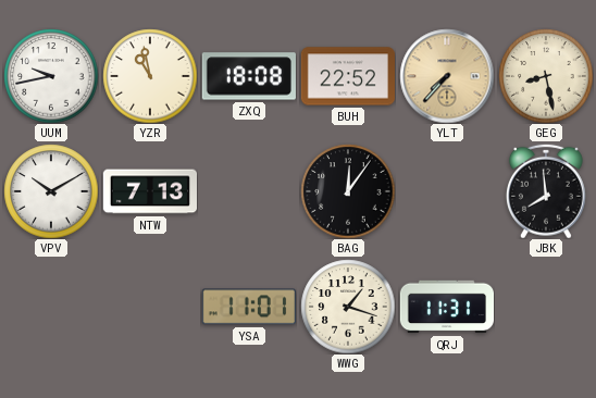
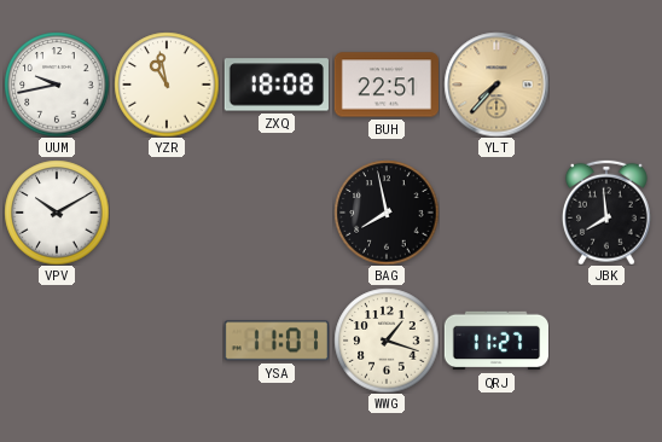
BUH: 22:52 -> 22:51
GEG: 8:28 -> none
NTW: 7:13 -> none
BAG: 12:06 -> 7:58
QRJ: 11:31 -> 11:27
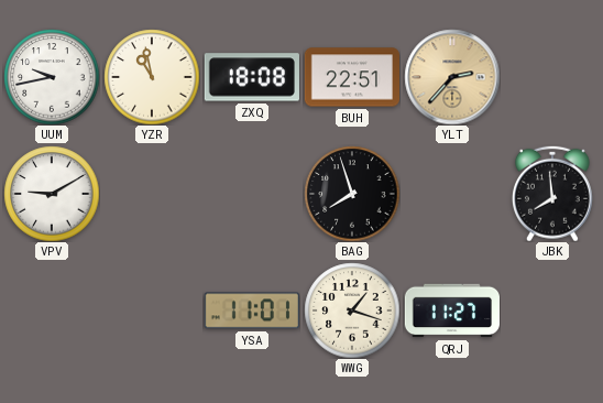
YLT: 7:37 -> 2:37
VPV: 10:10 -> 9:10
BAG: 7:58 -> 7:57
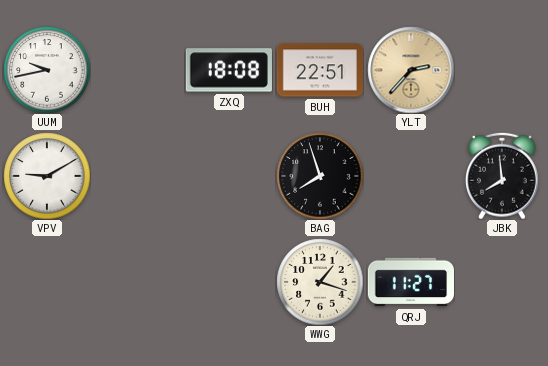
YZR: 10:58 -> none
YSA: 11:01 -> none
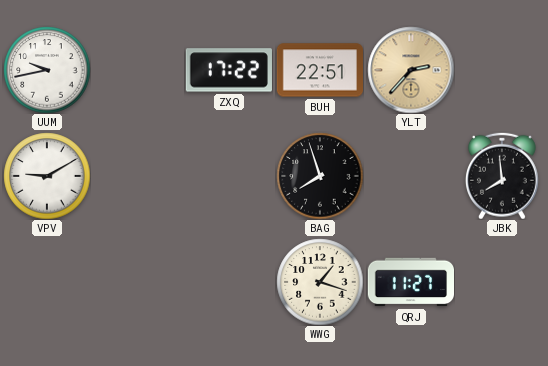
ZXQ: 18:08 -> 17:22
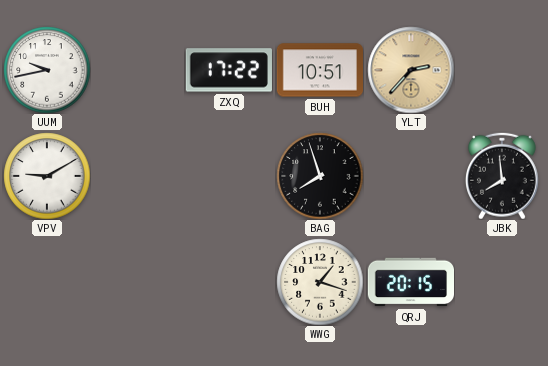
BUH: 22:51 -> 10:51
QRJ: 11:27 -> 20:15
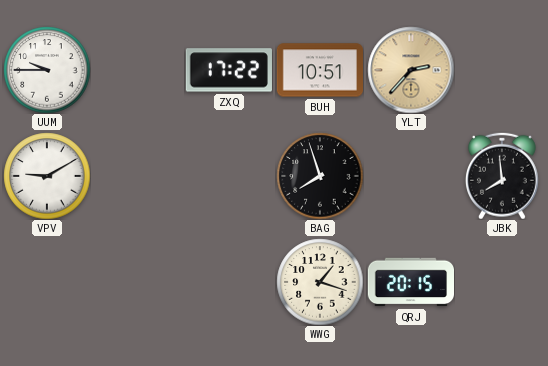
UUM: 9:43 -> 9:45
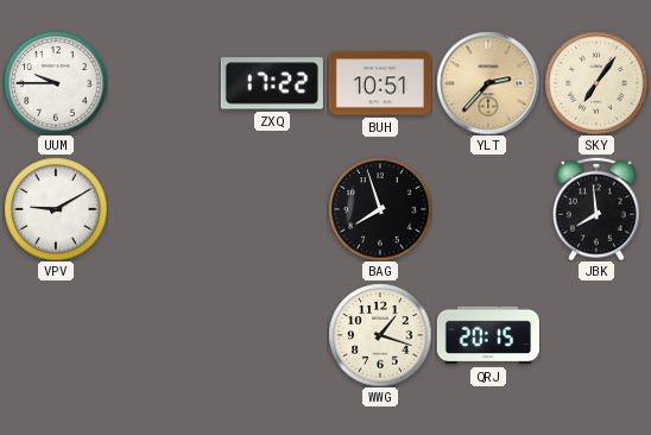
SKY: none -> 7:06
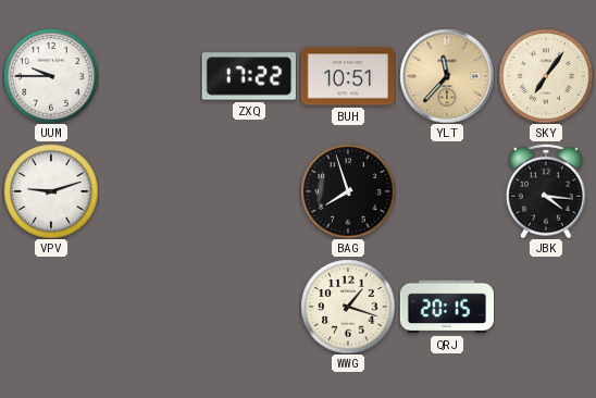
YLT: 2:37 -> 11:37
VPV: 9:10 -> 9:12
JBK: 7:59 -> 4:16
